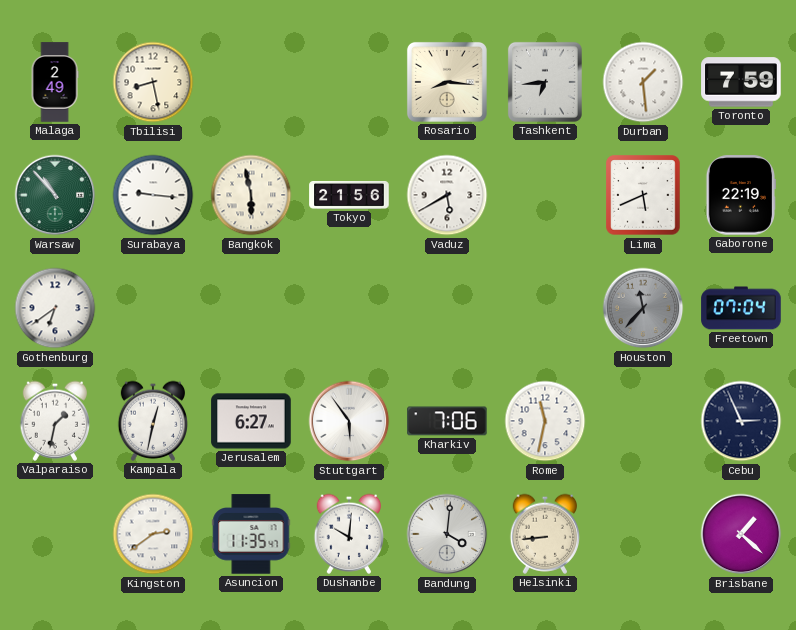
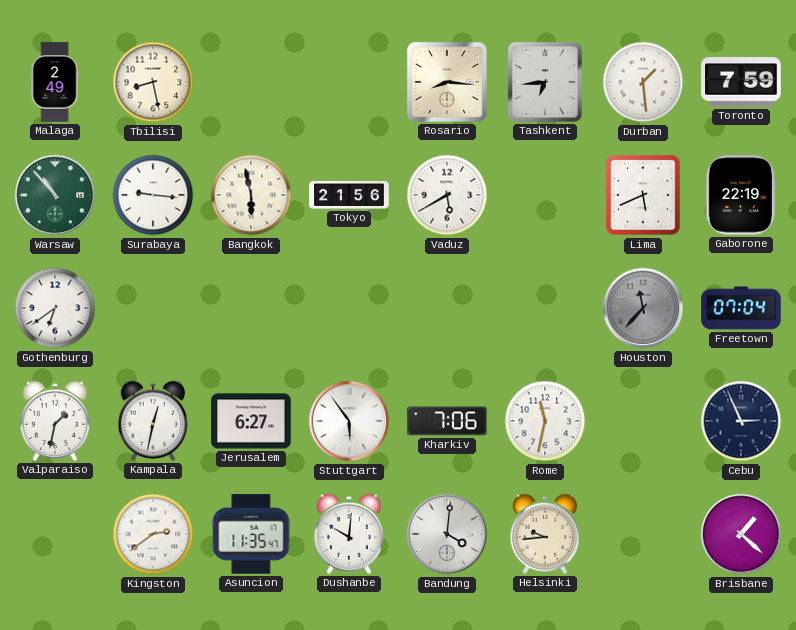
Helsinki: 8:44 -> 9:44
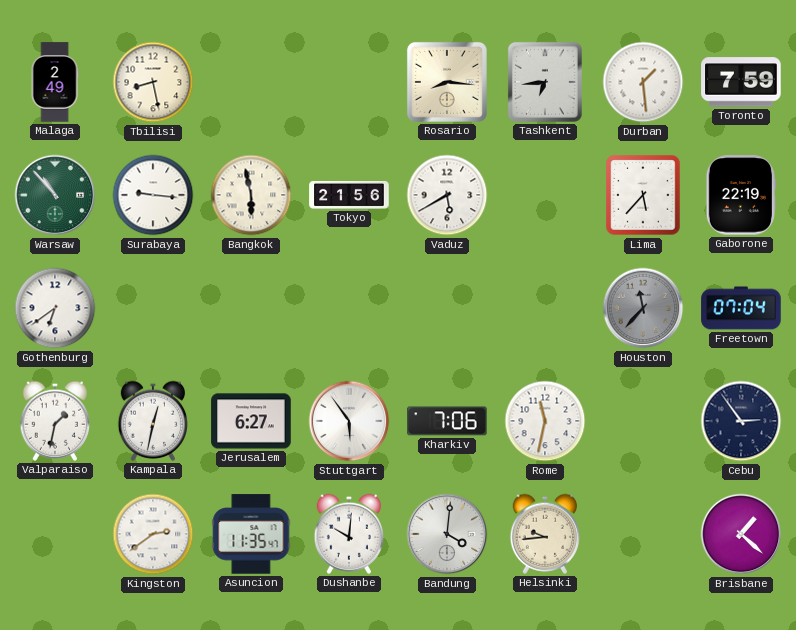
Lima: 5:41 -> 5:37
Cebu: 2:56 -> 2:54
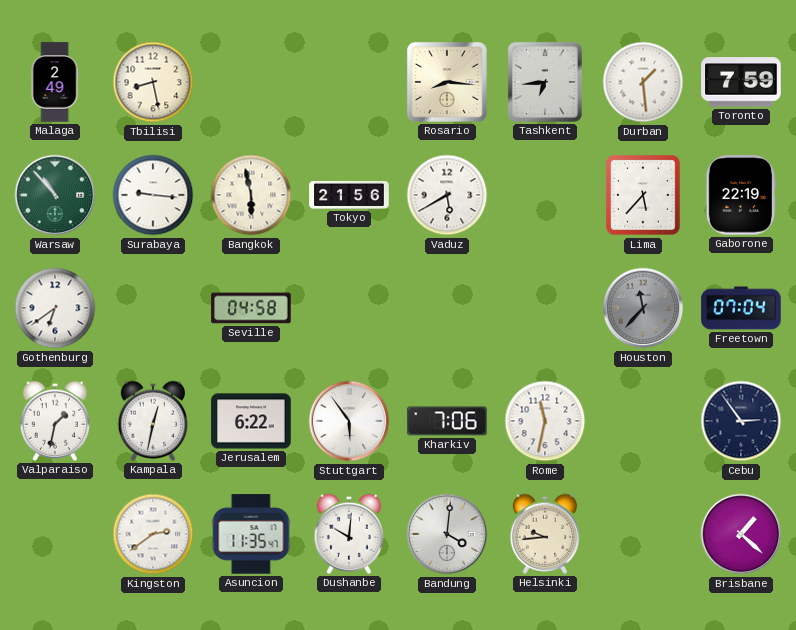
Seville: none -> 04:58
Jerusalem: 6:27 -> 6:22
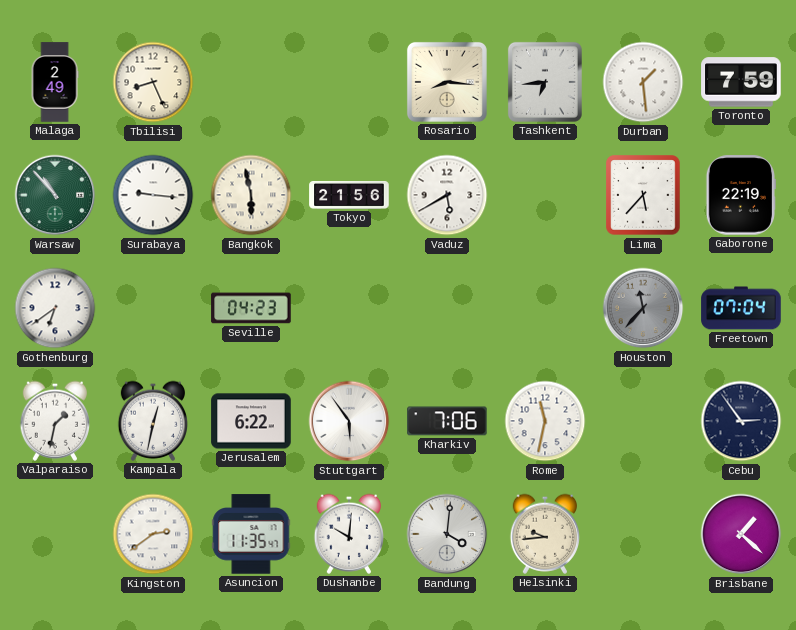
Tbilisi: 8:28 -> 8:26
Seville: 04:58 -> 04:23
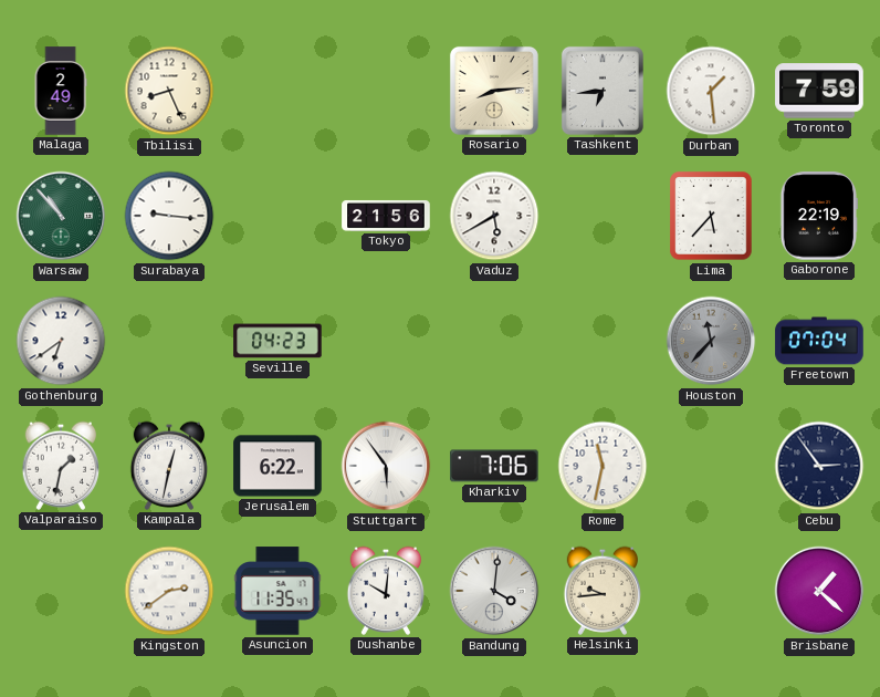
Rosario: 8:16 -> 8:14
Bangkok: 5:58 -> none
